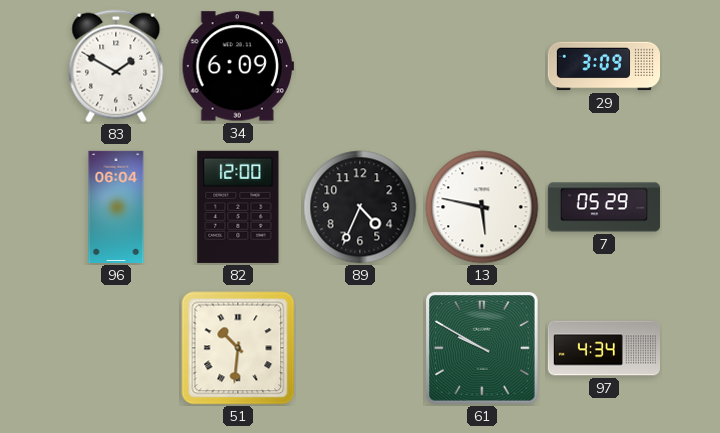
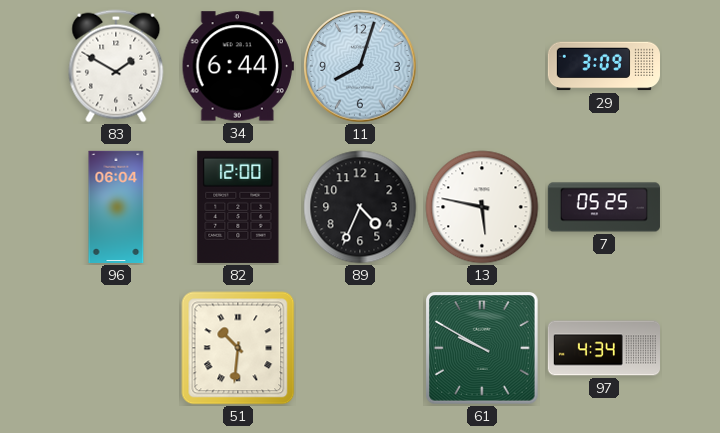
34: 6:09 -> 6:44
11: none -> 8:03
7: 05:29 -> 05:25
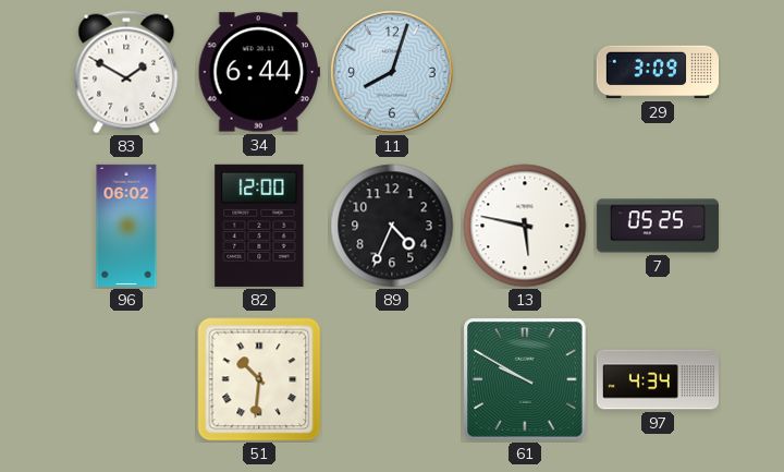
96: 06:04 -> 06:02
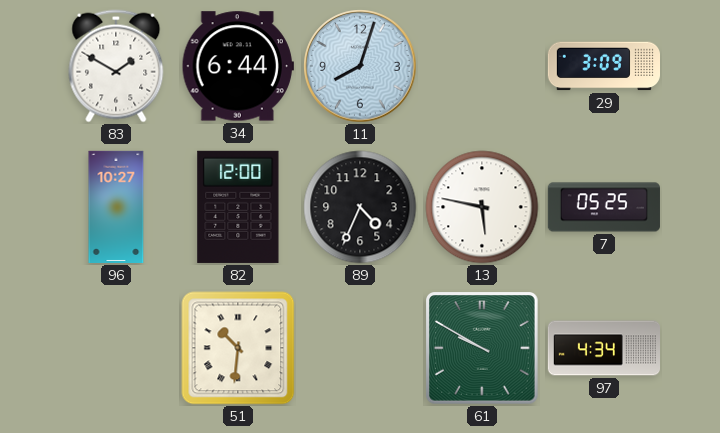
96: 06:02 -> 10:27
